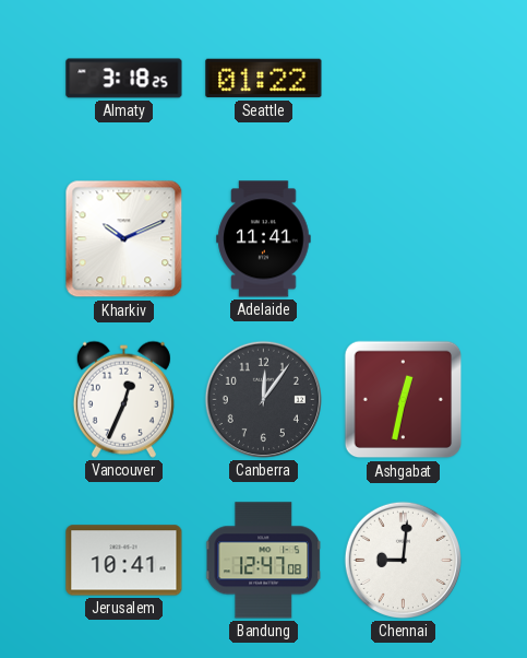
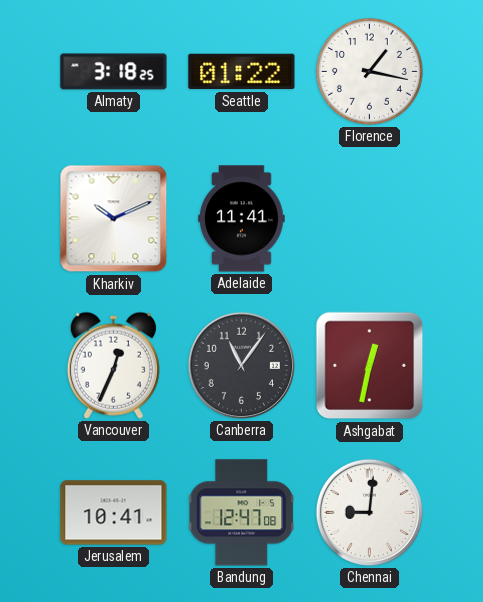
Florence: none -> 1:17
Canberra: 12:06 -> 11:06
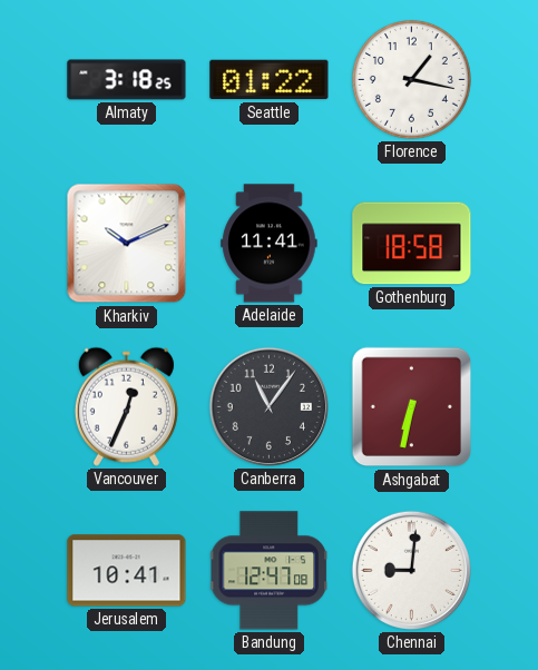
Gothenburg: none -> 18:58
Ashgabat: 12:32 -> 6:32
